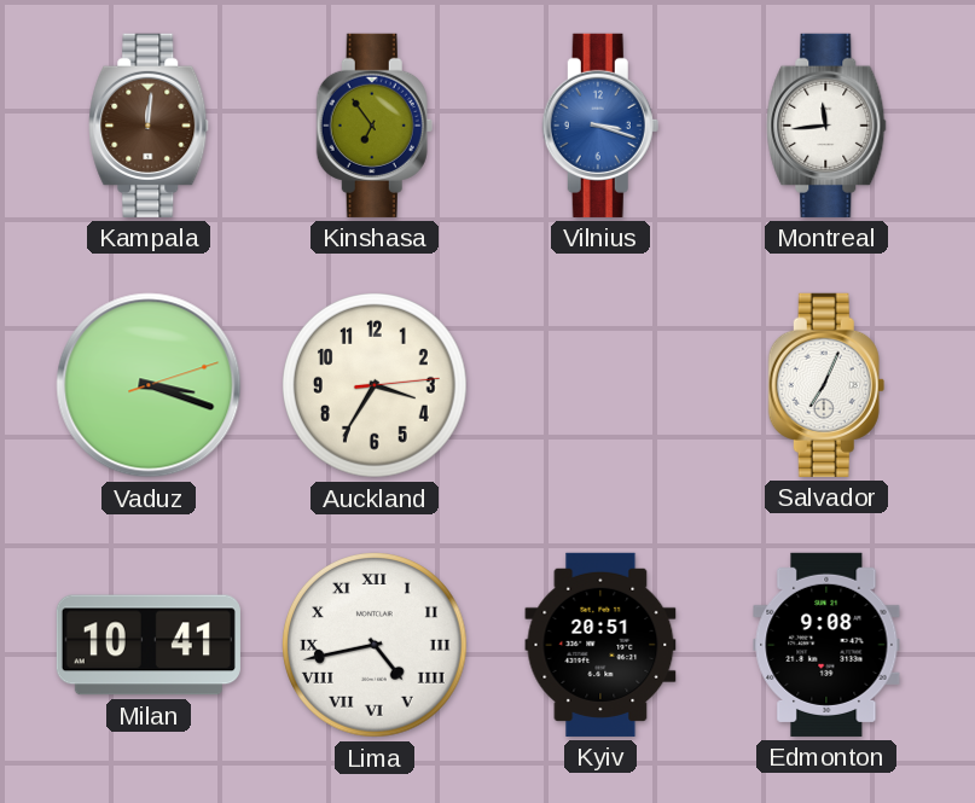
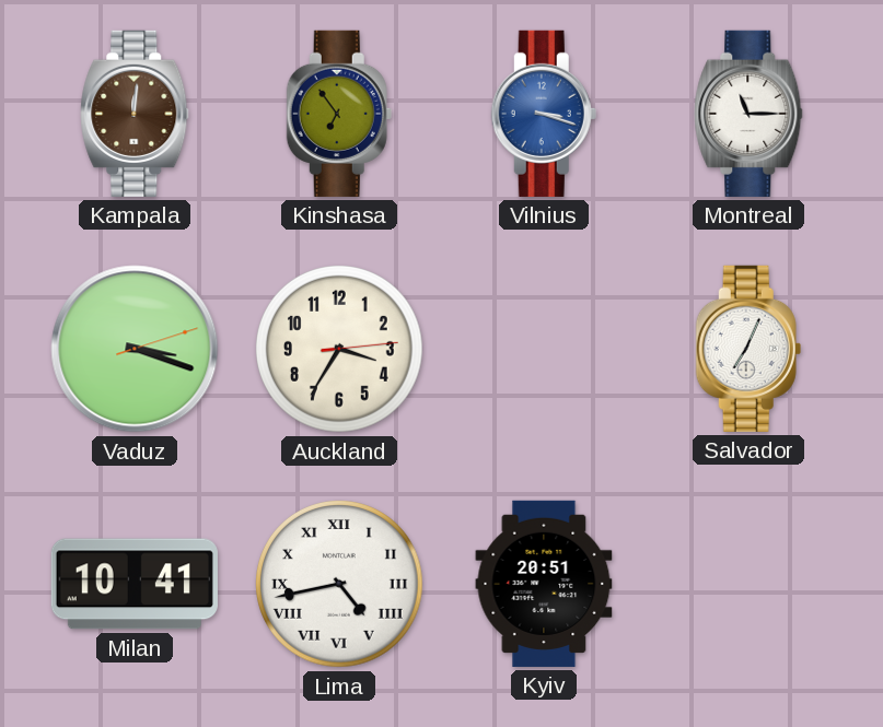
Montreal: 11:44 -> 11:15
Edmonton: 9:08 -> none
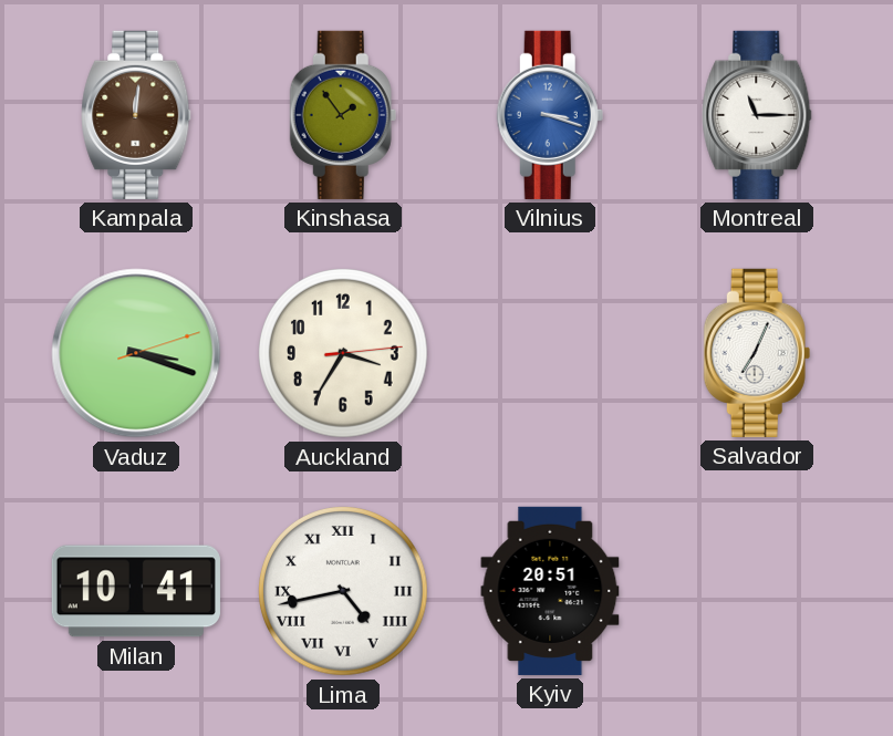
Kinshasa: 6:54 -> 1:54
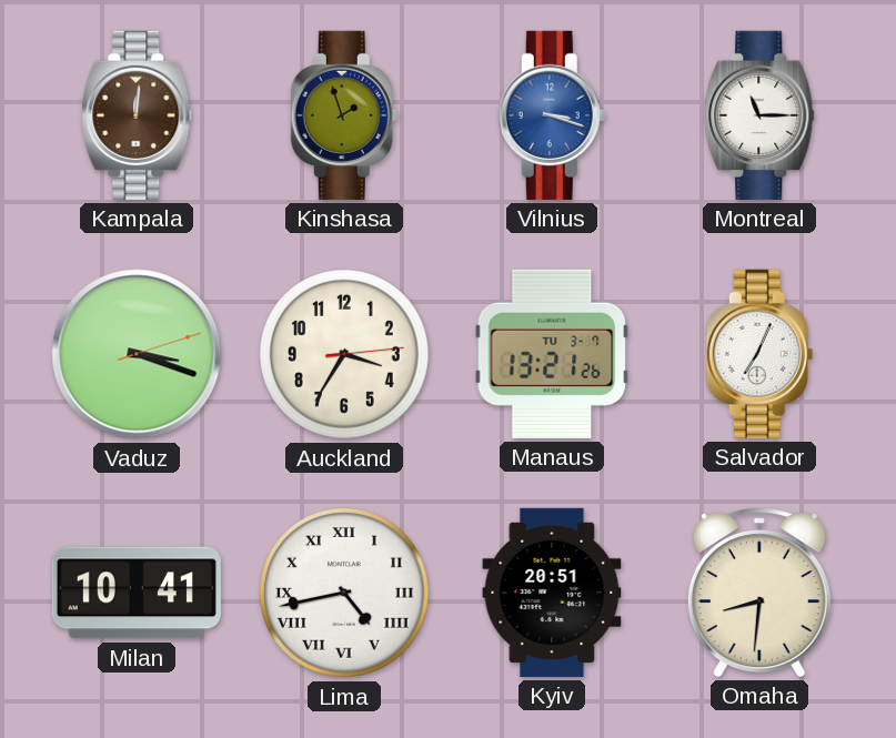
Kinshasa: 1:54 -> 1:57
Manaus: none -> 13:21
Omaha: none -> 8:31
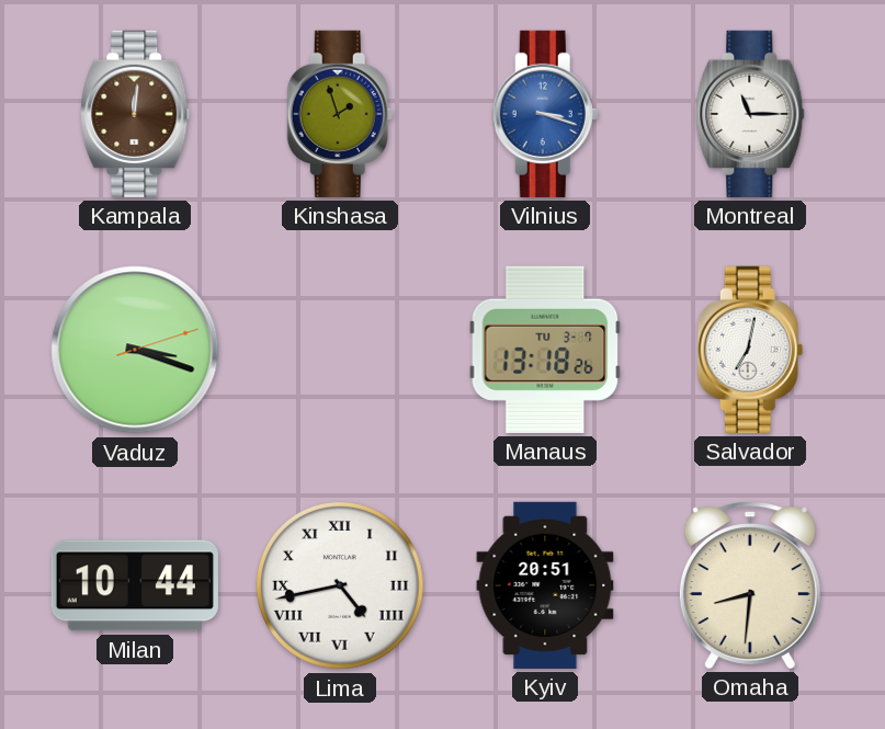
Auckland: 3:35 -> none
Manaus: 13:21 -> 13:18
Salvador: 7:04 -> 7:02
Milan: 10:41 -> 10:44
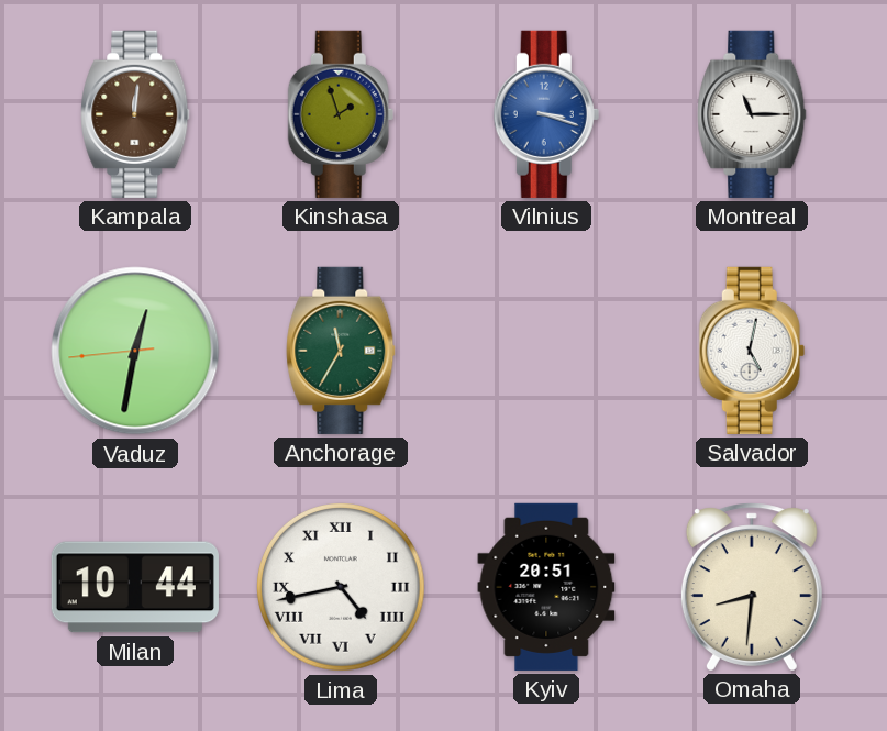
Vaduz: 3:18 -> 12:31
Anchorage: none -> 11:35
Manaus: 13:18 -> none
Salvador: 7:02 -> 5:02
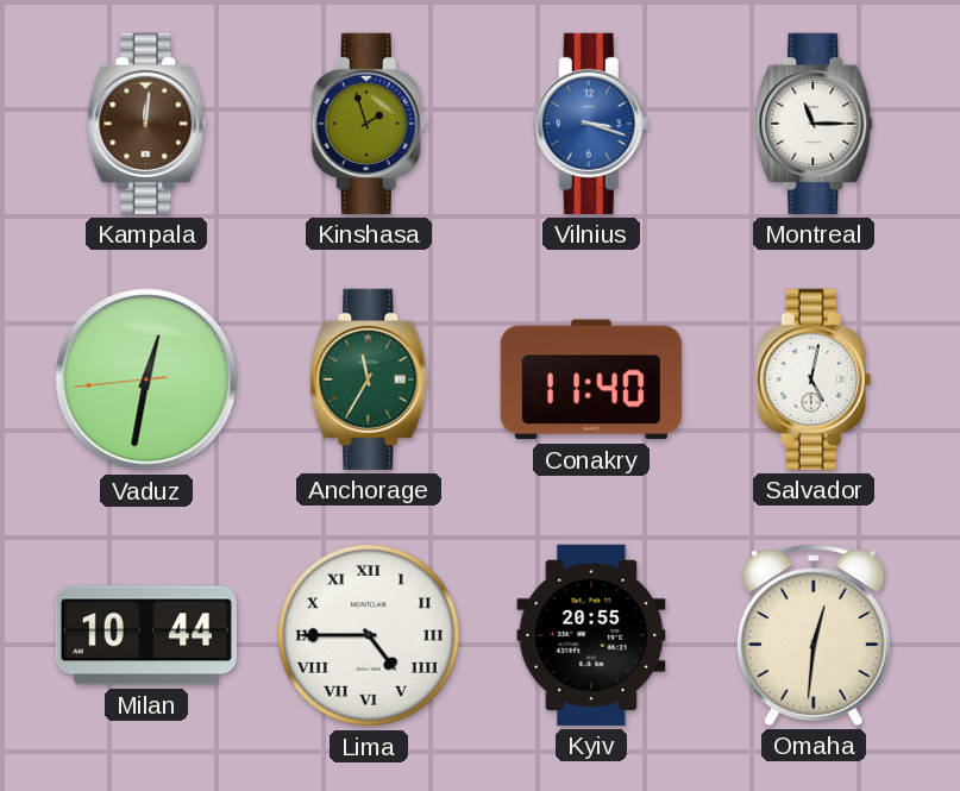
Conakry: none -> 11:40
Lima: 4:43 -> 4:45
Kyiv: 20:51 -> 20:55
Omaha: 8:31 -> 12:31
